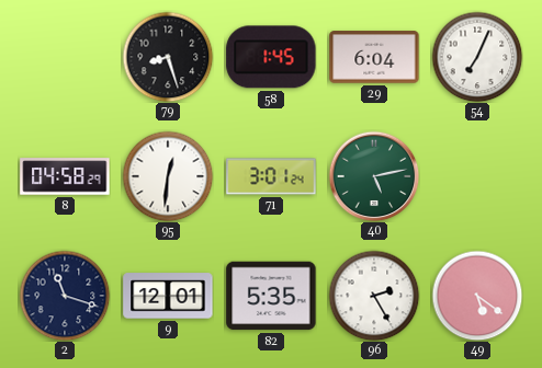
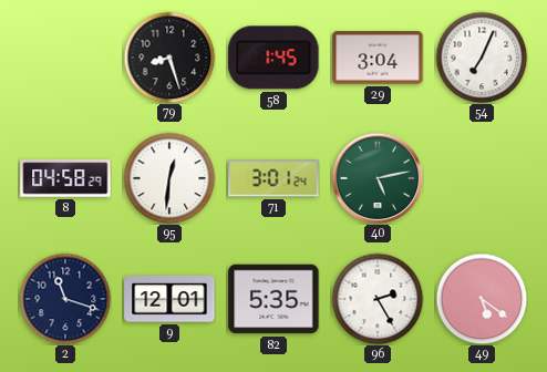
29: 6:04 -> 3:04
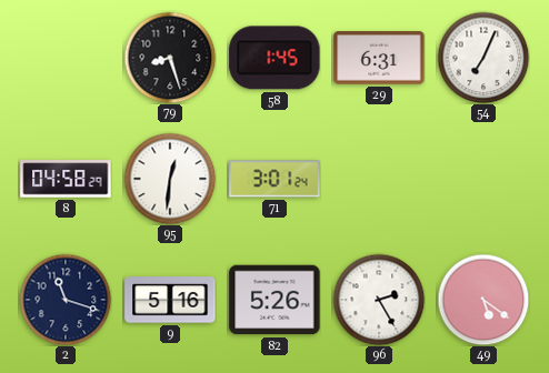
29: 3:04 -> 6:31
40: 5:13 -> none
9: 12:01 -> 5:16
82: 5:35 -> 5:26
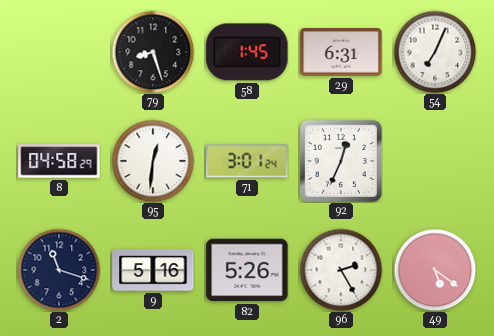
92: none -> 12:34
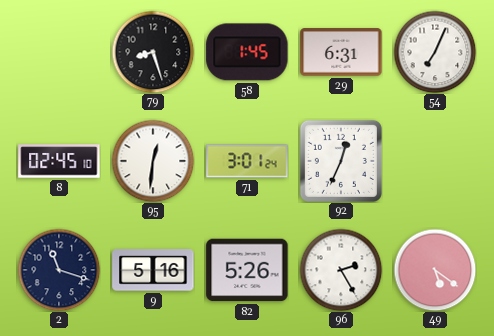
8: 04:58 -> 02:45
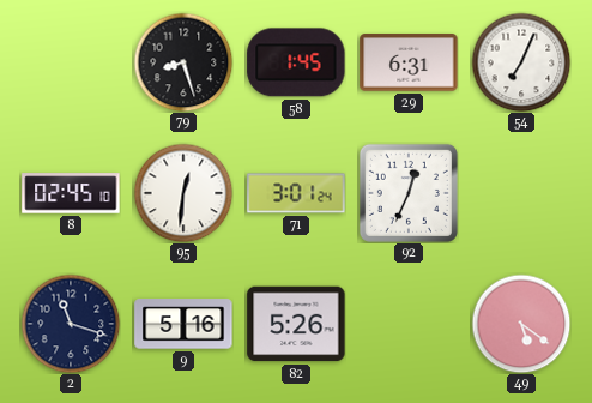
96: 2:25 -> none
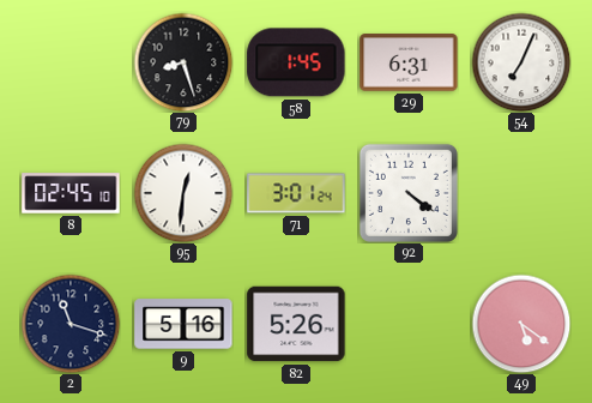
92: 12:34 -> 4:21
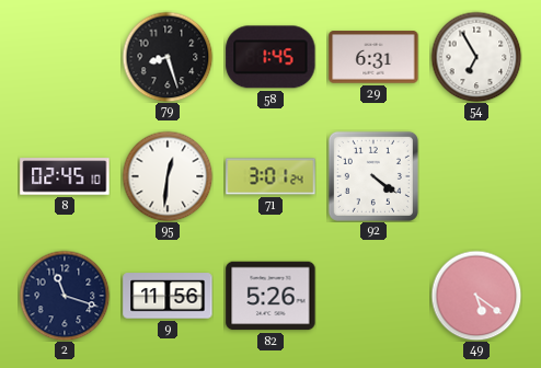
54: 7:04 -> 6:55
9: 5:16 -> 11:56
